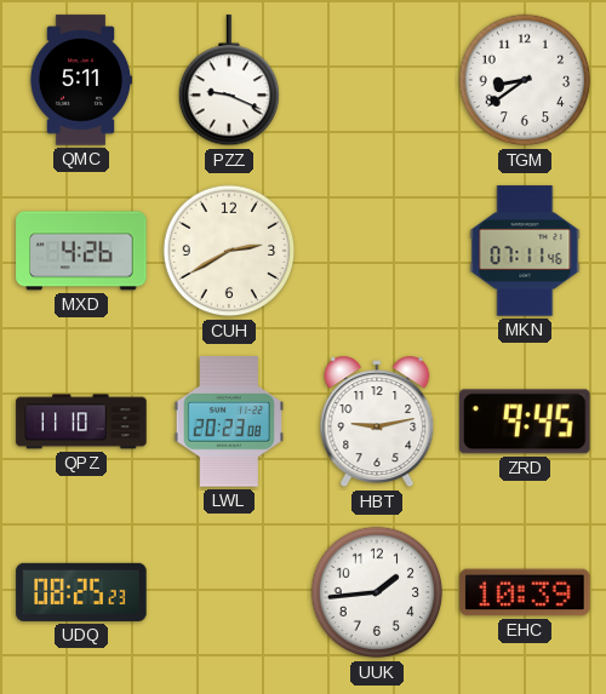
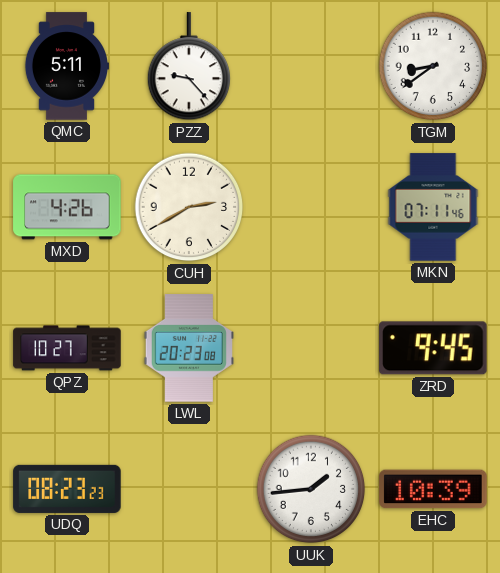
PZZ: 9:19 -> 9:23
QPZ: 11:10 -> 10:27
HBT: 9:13 -> none
UDQ: 08:25 -> 08:23
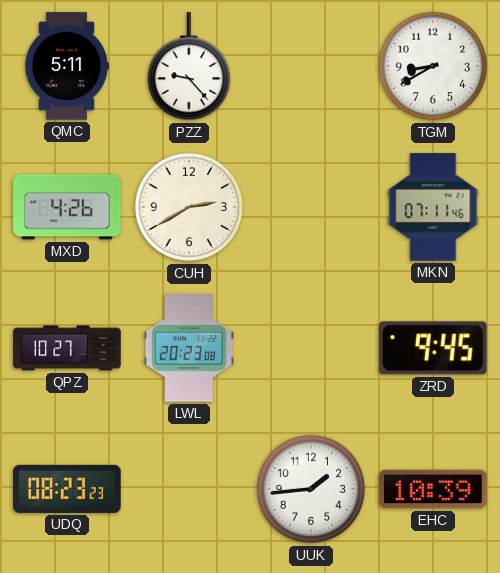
TGM: 8:39 -> 8:40
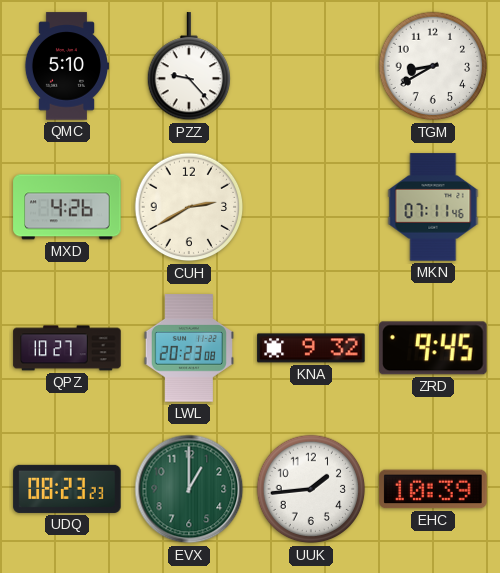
QMC: 5:11 -> 5:10
KNA: none -> 9:32
EVX: none -> 1:00
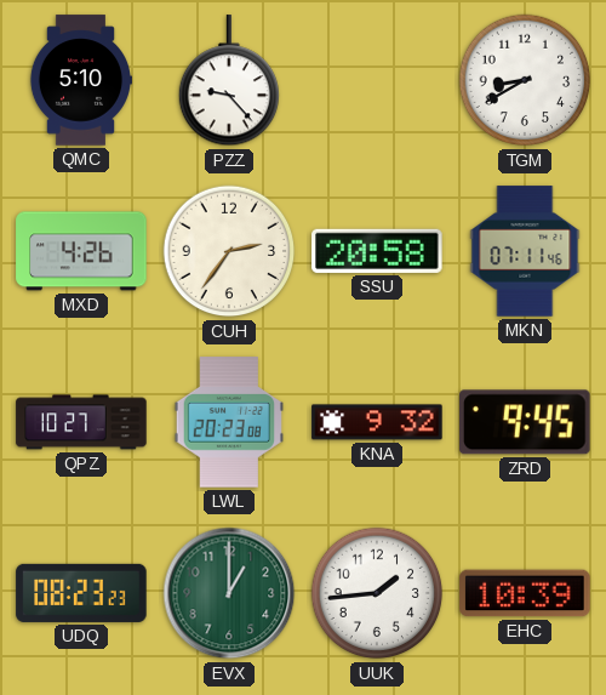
CUH: 2:40 -> 2:36
SSU: none -> 20:58
